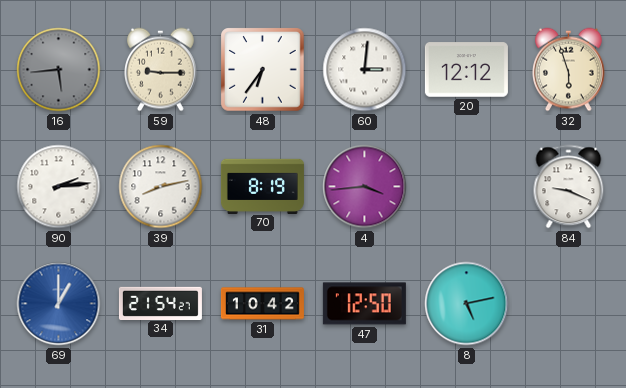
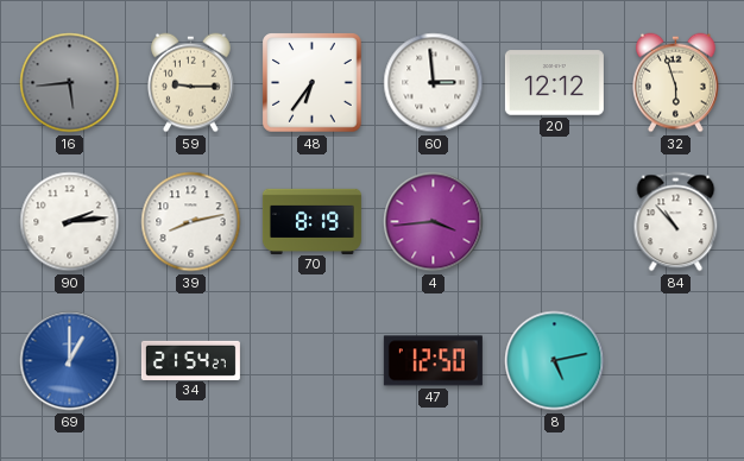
60: 3:01 -> 2:59
84: 9:19 -> 10:53
31: 10:42 -> none
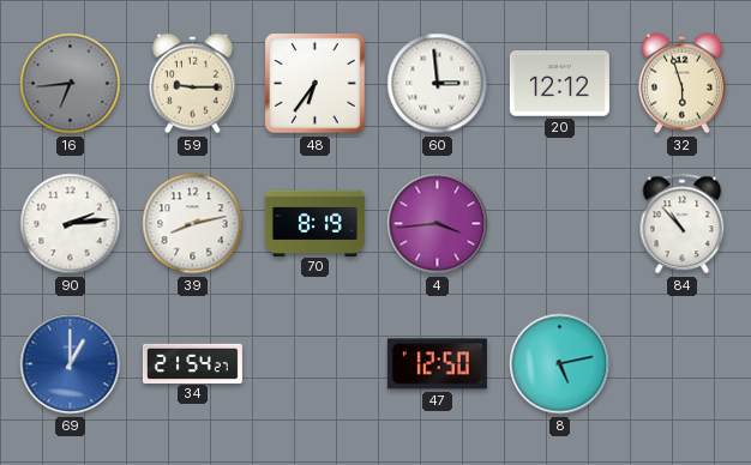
16: 5:44 -> 6:44
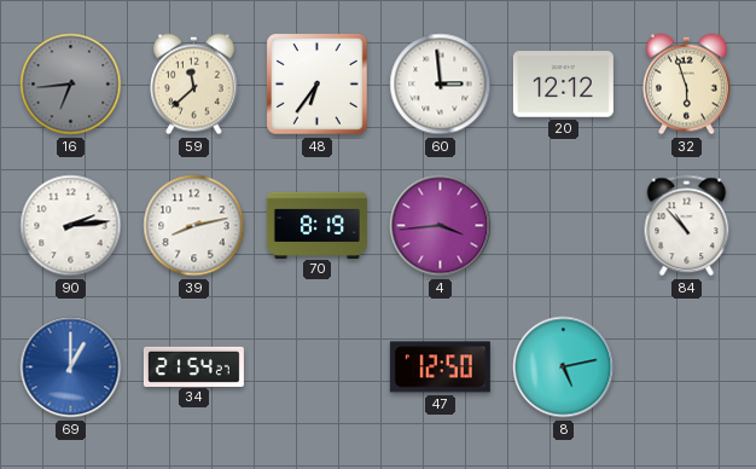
59: 9:15 -> 11:38
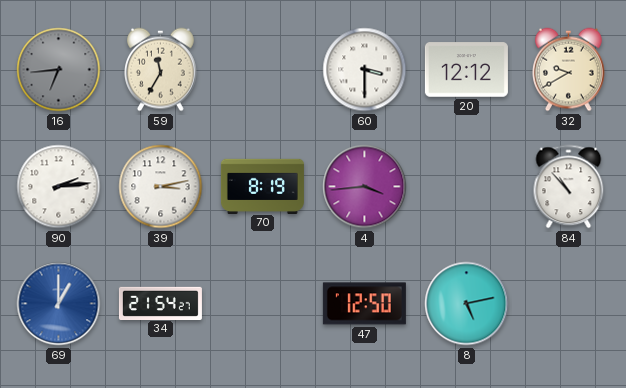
59: 11:38 -> 11:35
48: 6:36 -> none
60: 2:59 -> 3:30
32: 5:57 -> 9:40
39: 8:13 -> 3:13
